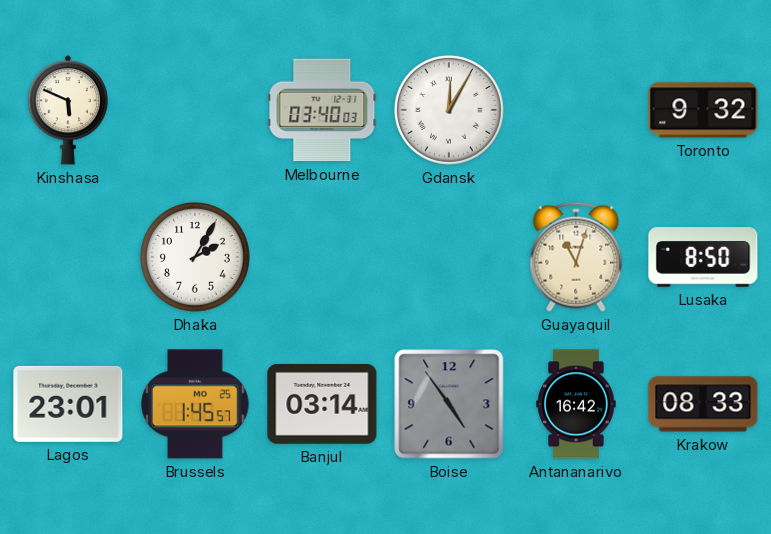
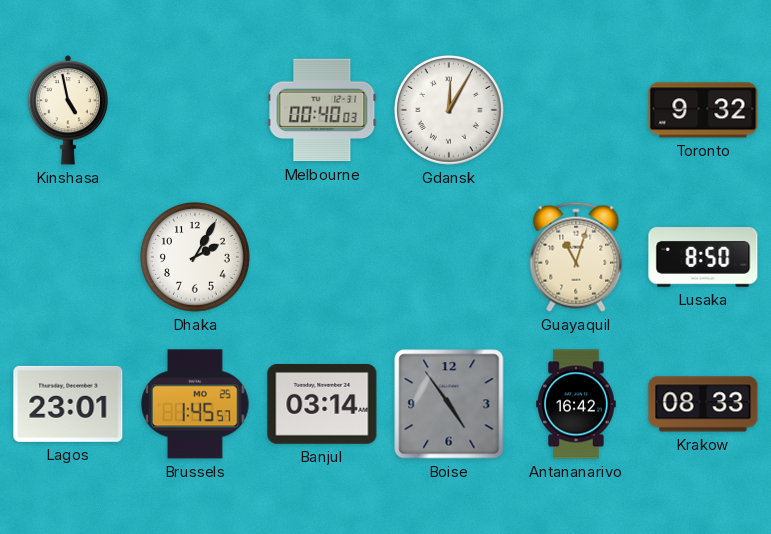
Kinshasa: 5:49 -> 4:58
Melbourne: 03:40 -> 00:40
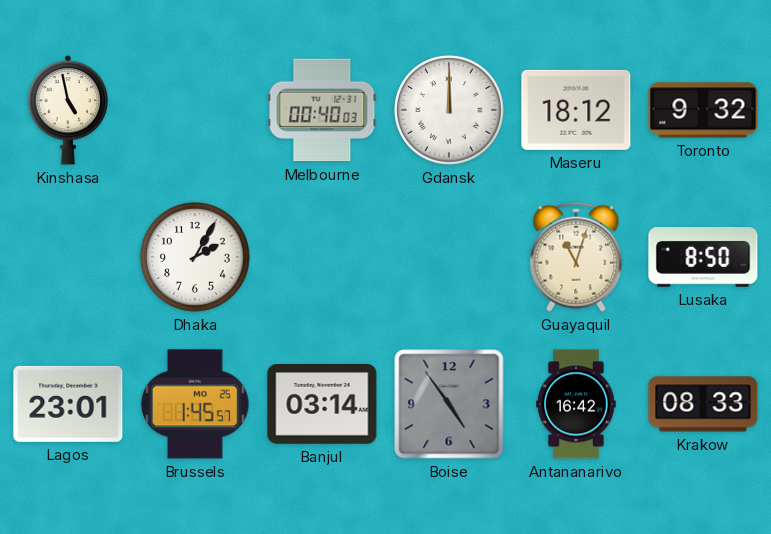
Gdansk: 12:05 -> 12:00
Maseru: none -> 18:12
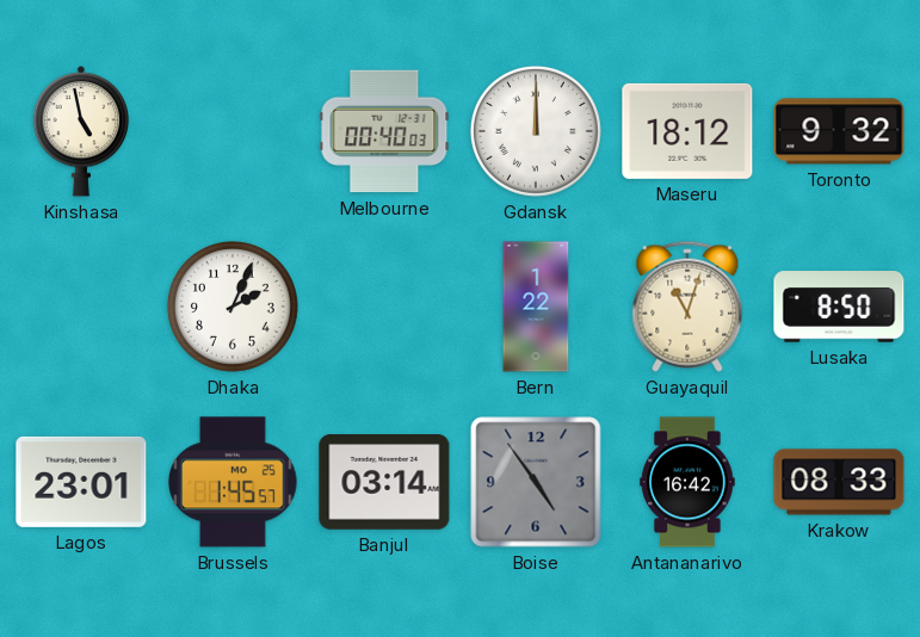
Dhaka: 2:05 -> 2:04
Bern: none -> 1:22
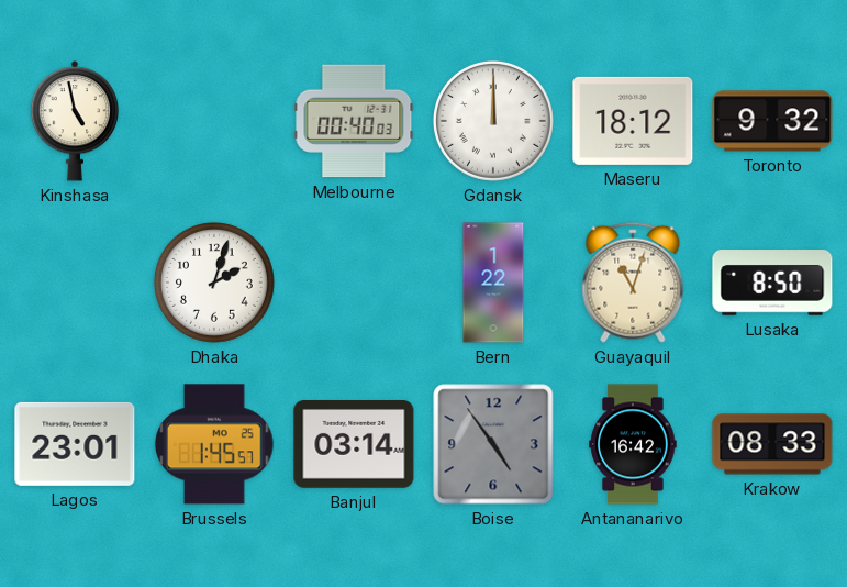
Dhaka: 2:04 -> 2:03
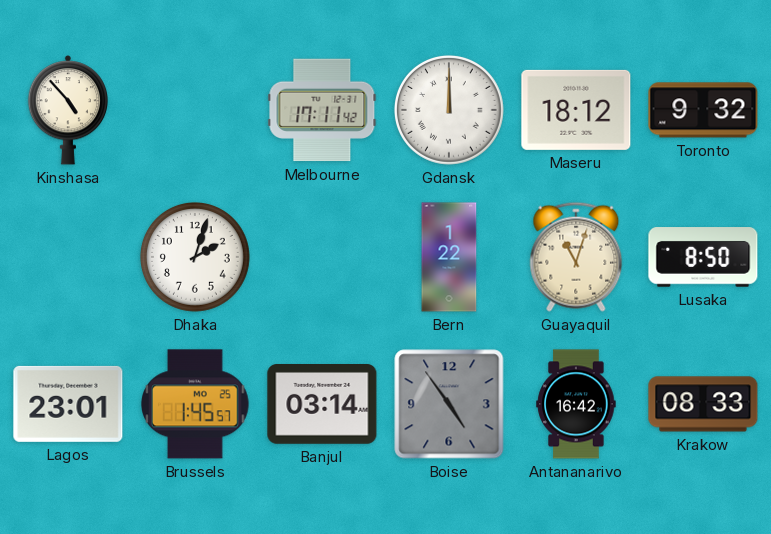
Kinshasa: 4:58 -> 4:53
Melbourne: 00:40 -> 17:11
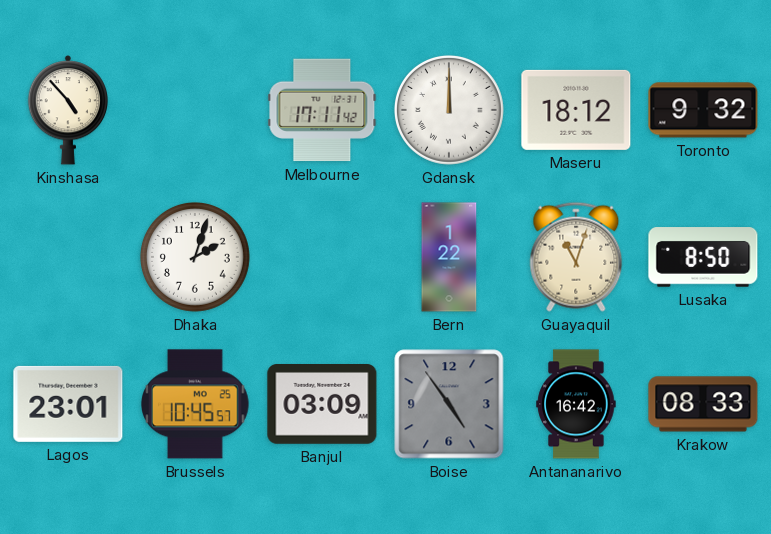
Brussels: 1:45 -> 10:45
Banjul: 03:14 -> 03:09
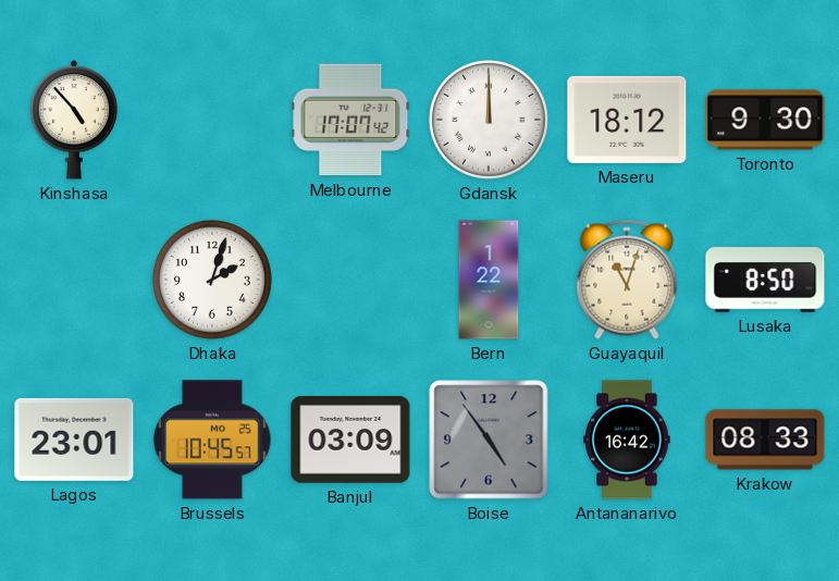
Melbourne: 17:11 -> 17:07
Toronto: 9:32 -> 9:30
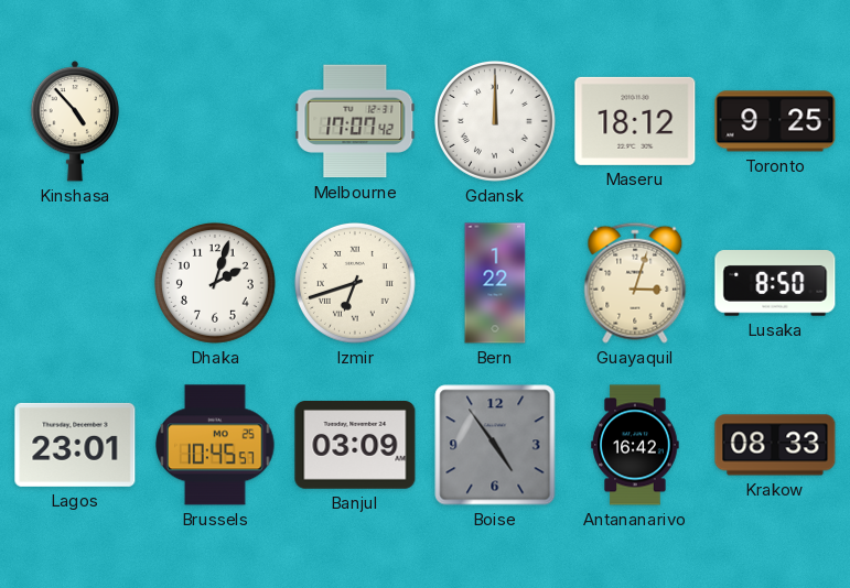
Toronto: 9:30 -> 9:25
Izmir: none -> 6:42
Guayaquil: 11:03 -> 3:03
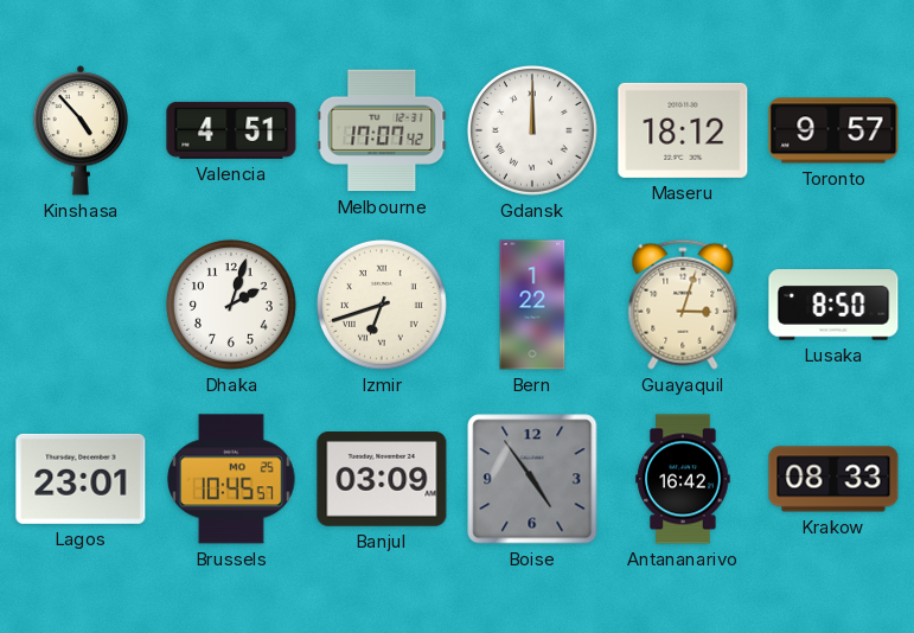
Valencia: none -> 4:51
Toronto: 9:25 -> 9:57
